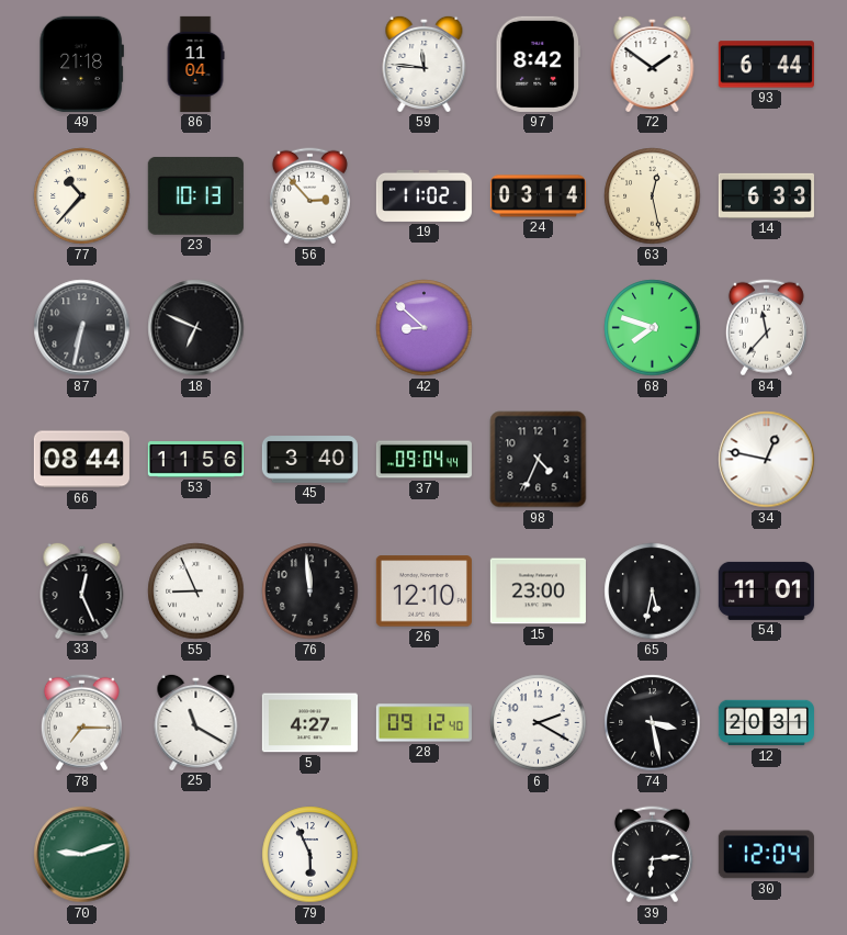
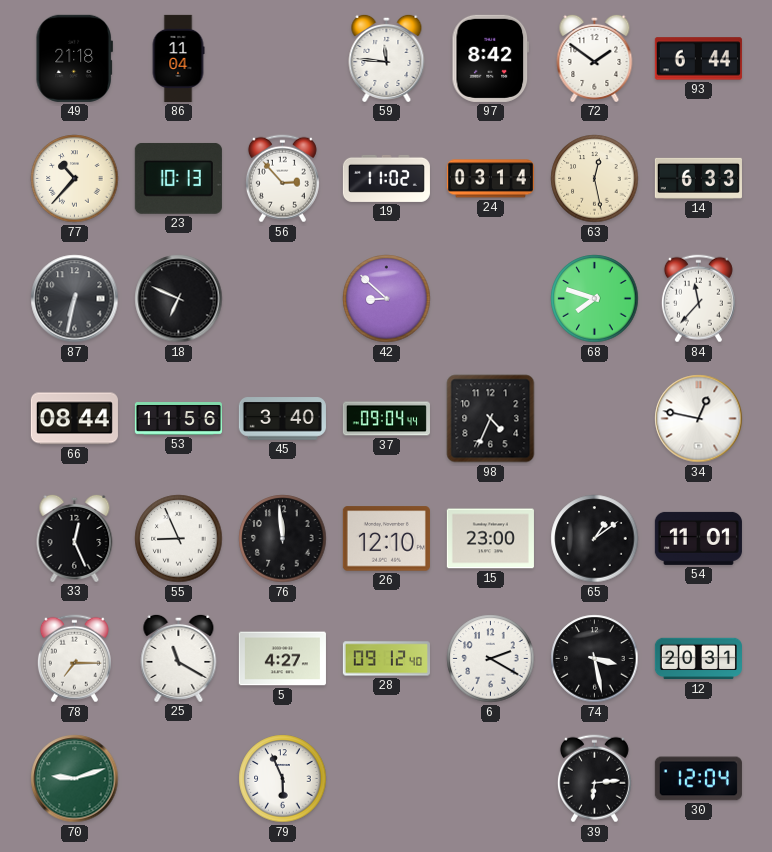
65: 5:32 -> 1:09
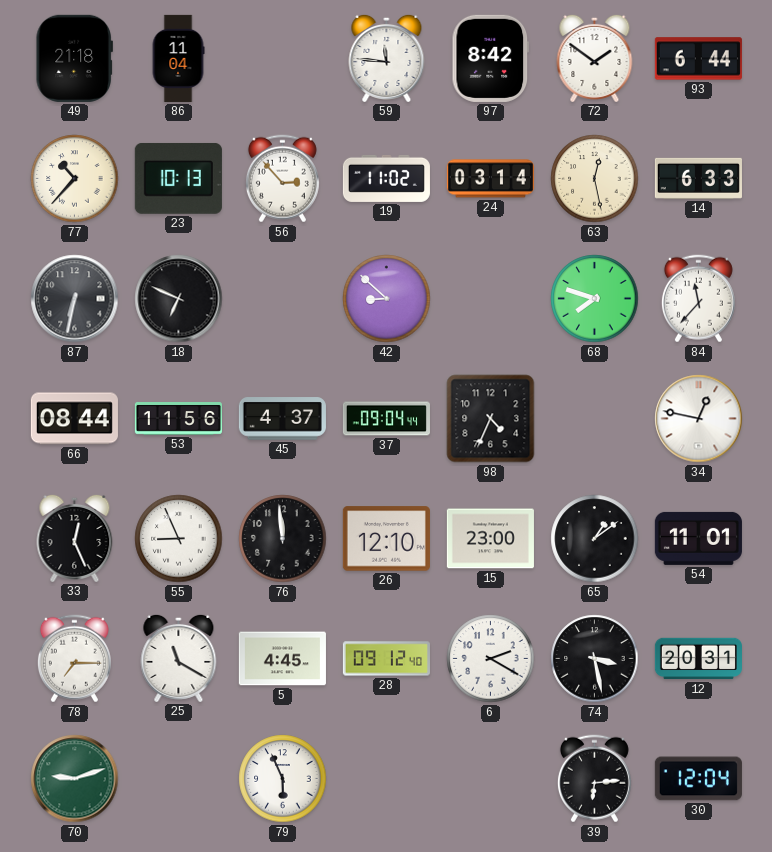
45: 3:40 -> 4:37
5: 4:27 -> 4:45
